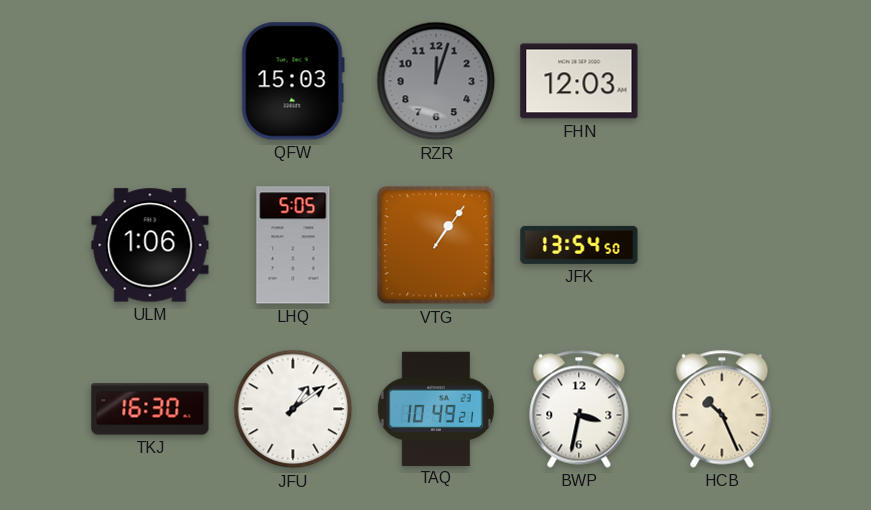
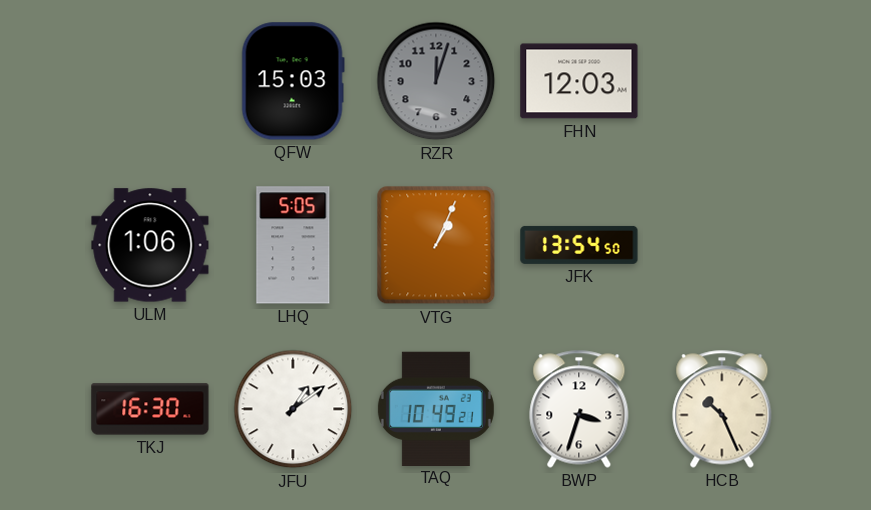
VTG: 1:06 -> 1:04
BWP: 3:32 -> 3:33
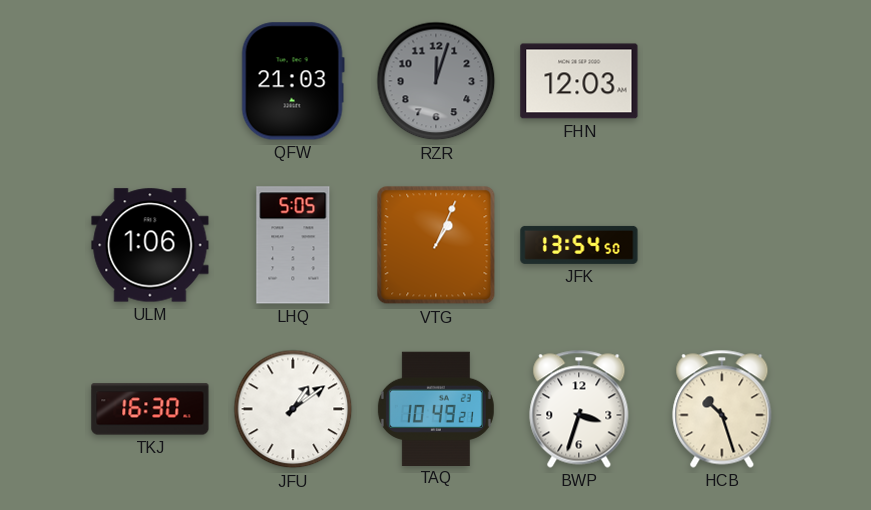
QFW: 15:03 -> 21:03
HCB: 10:26 -> 10:27
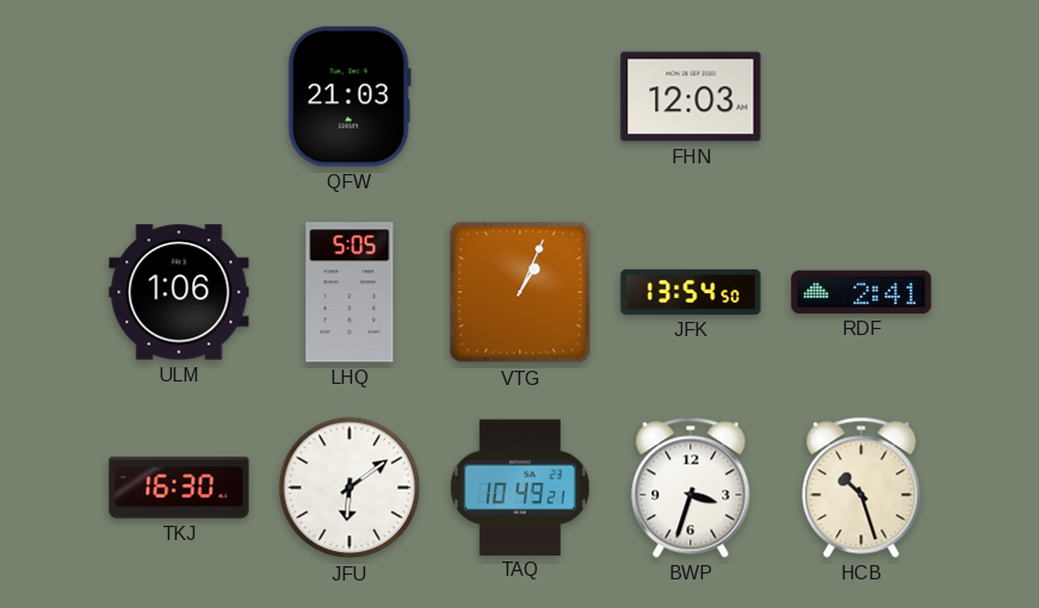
RZR: 12:03 -> none
RDF: none -> 2:41
JFU: 1:09 -> 6:09
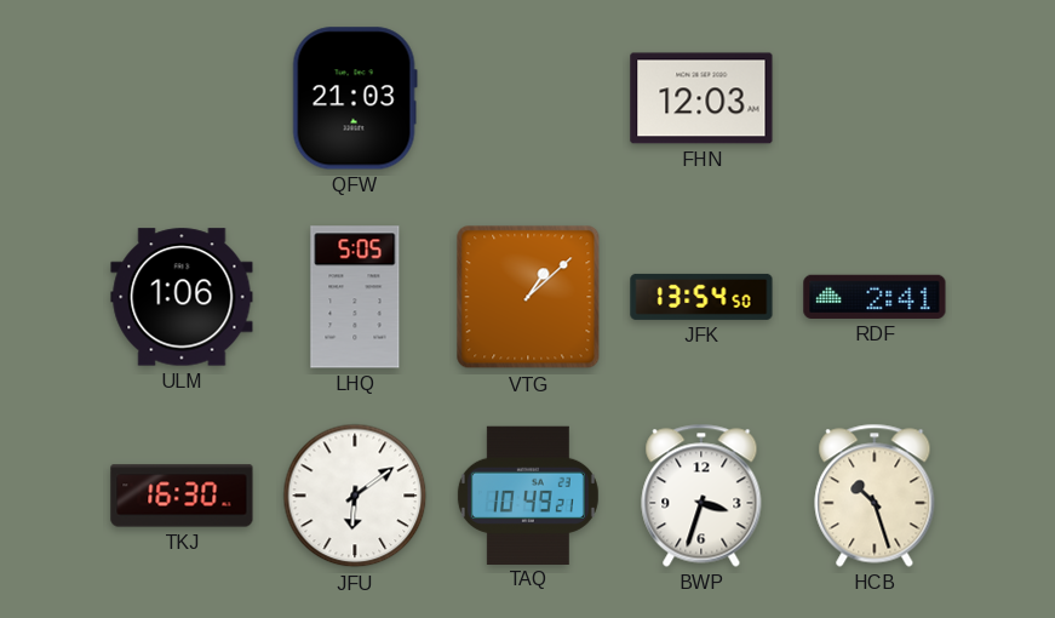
VTG: 1:04 -> 1:08
